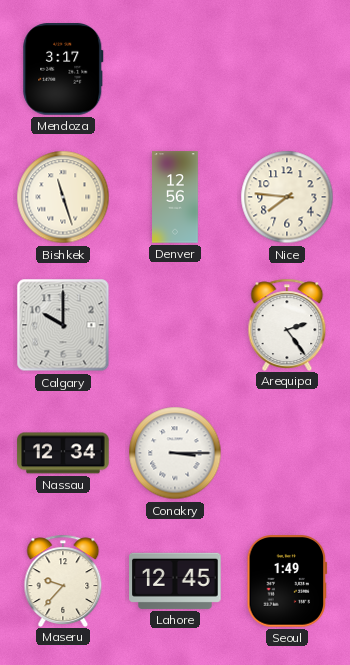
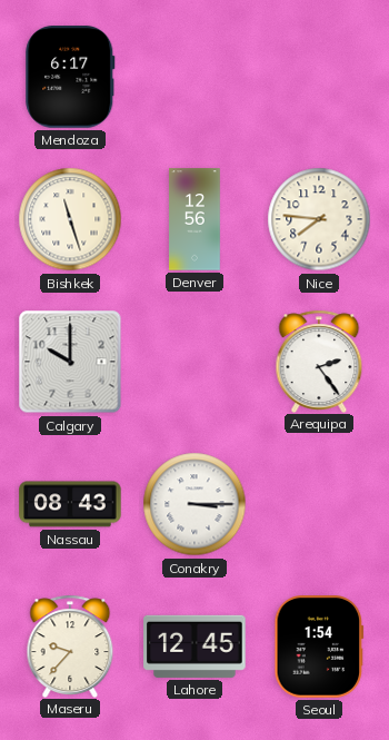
Mendoza: 3:17 -> 6:17
Nassau: 12:34 -> 08:43
Seoul: 1:49 -> 1:54
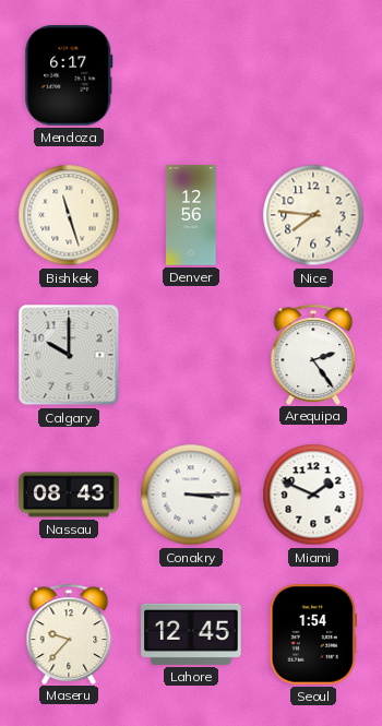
Miami: none -> 1:49
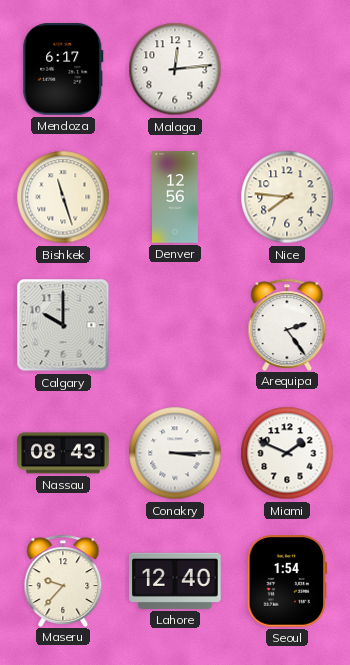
Malaga: none -> 12:14
Lahore: 12:45 -> 12:40
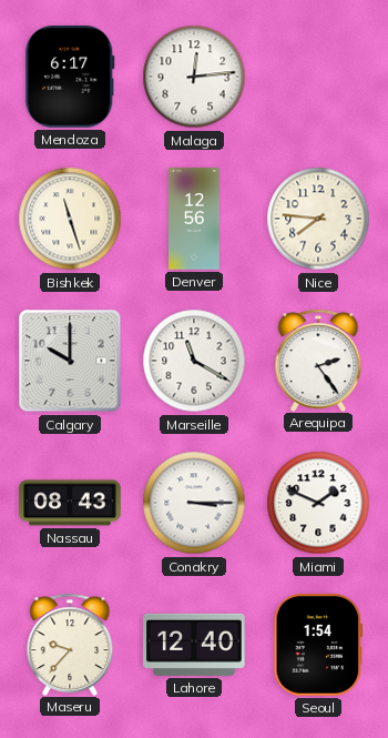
Marseille: none -> 11:20
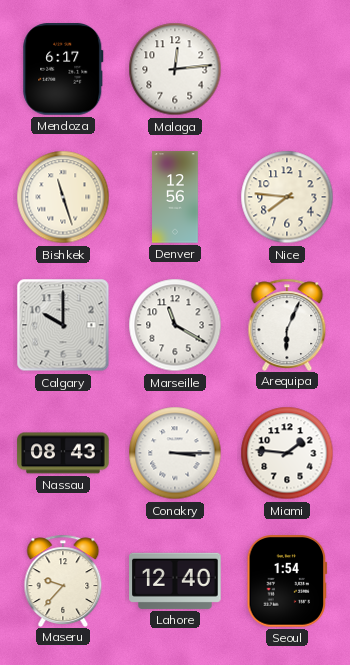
Arequipa: 2:24 -> 6:04
Miami: 1:49 -> 1:46
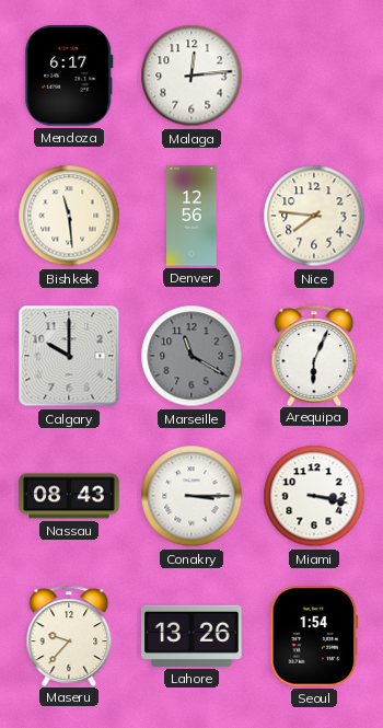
Bishkek: 11:27 -> 11:29
Marseille dial: white -> grey
Miami: 1:46 -> 3:17
Lahore: 12:40 -> 13:26
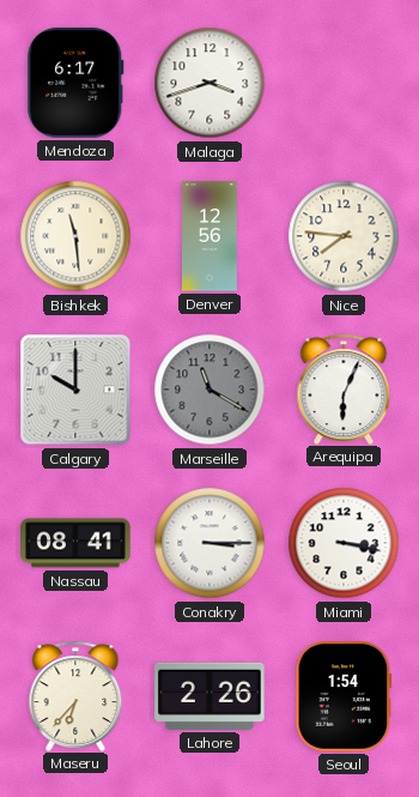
Malaga: 12:14 -> 3:42
Nassau: 08:43 -> 08:41
Maseru: 9:37 -> 6:37
Lahore: 13:26 -> 2:26
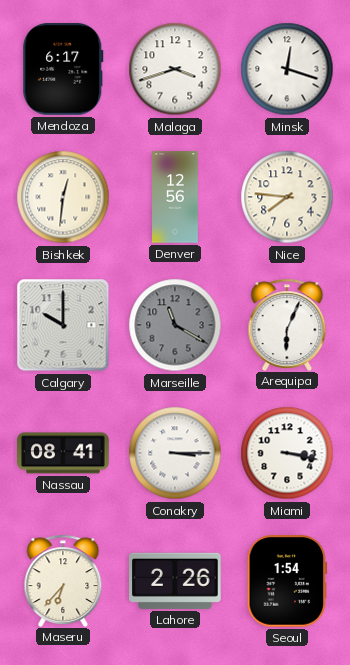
Minsk: none -> 12:18
Bishkek: 11:29 -> 12:31
